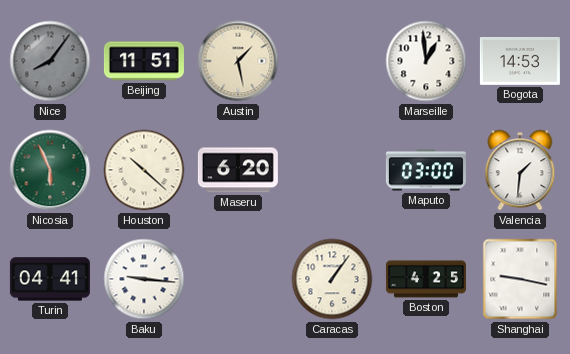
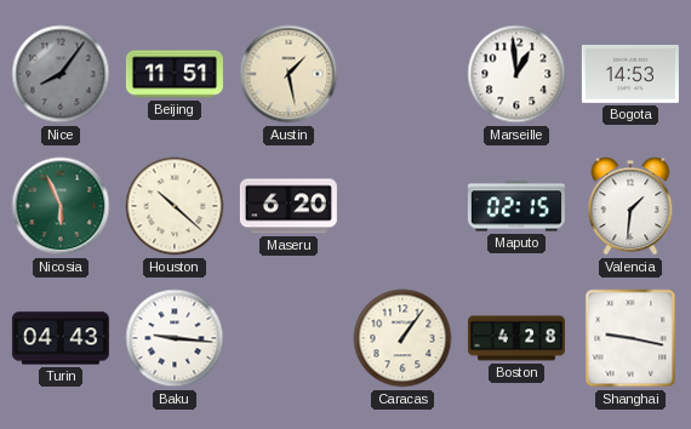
Maputo: 03:00 -> 02:15
Turin: 04:41 -> 04:43
Boston: 4:25 -> 4:28
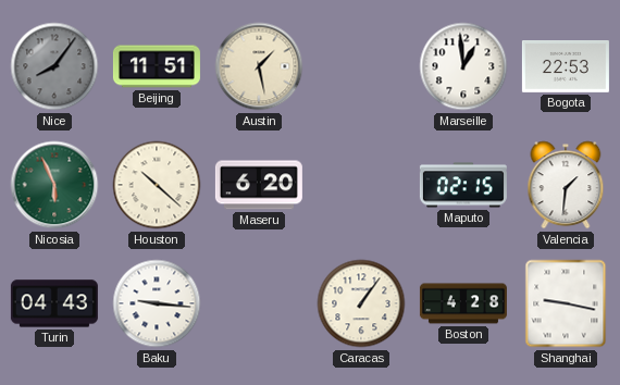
Bogota: 14:53 -> 22:53
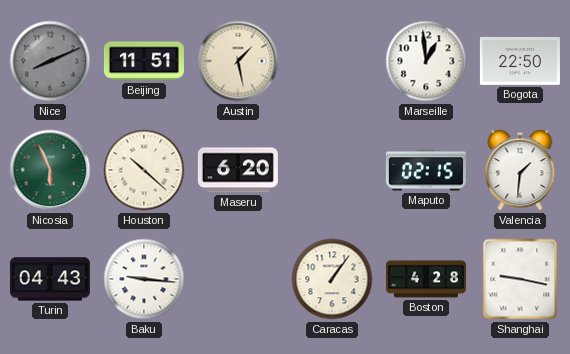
Nice: 8:06 -> 8:11
Bogota: 22:53 -> 22:50
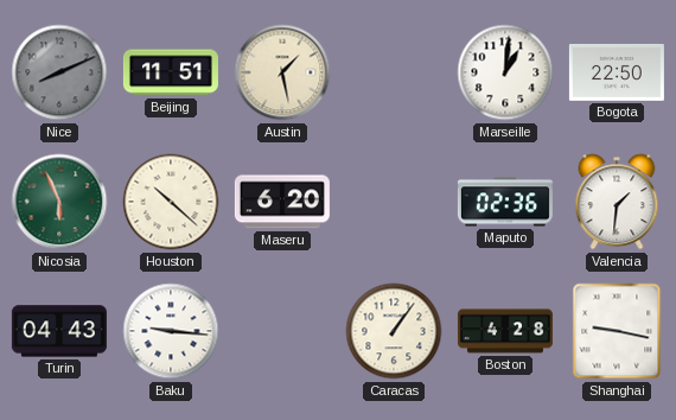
Marseille: 12:59 -> 1:01
Maputo: 02:15 -> 02:36
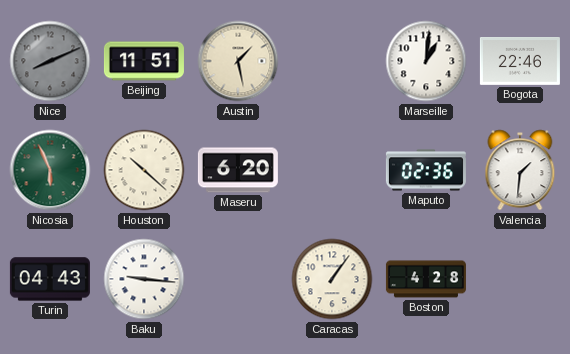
Bogota: 22:50 -> 22:46
Shanghai: 9:17 -> none
